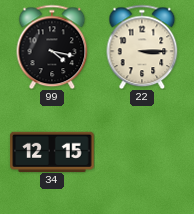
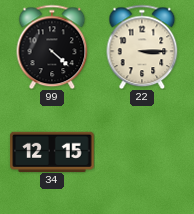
99: 4:17 -> 4:22
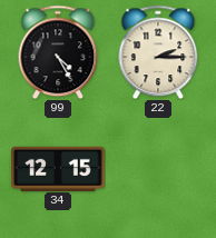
99: 4:22 -> 4:25
22: 3:15 -> 2:15
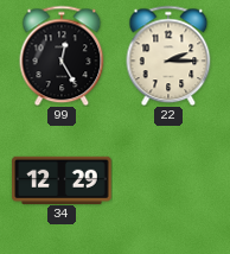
99: 4:25 -> 12:25
34: 12:15 -> 12:29
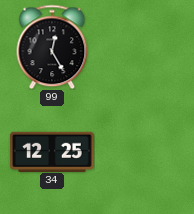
22: 2:15 -> none
34: 12:29 -> 12:25
